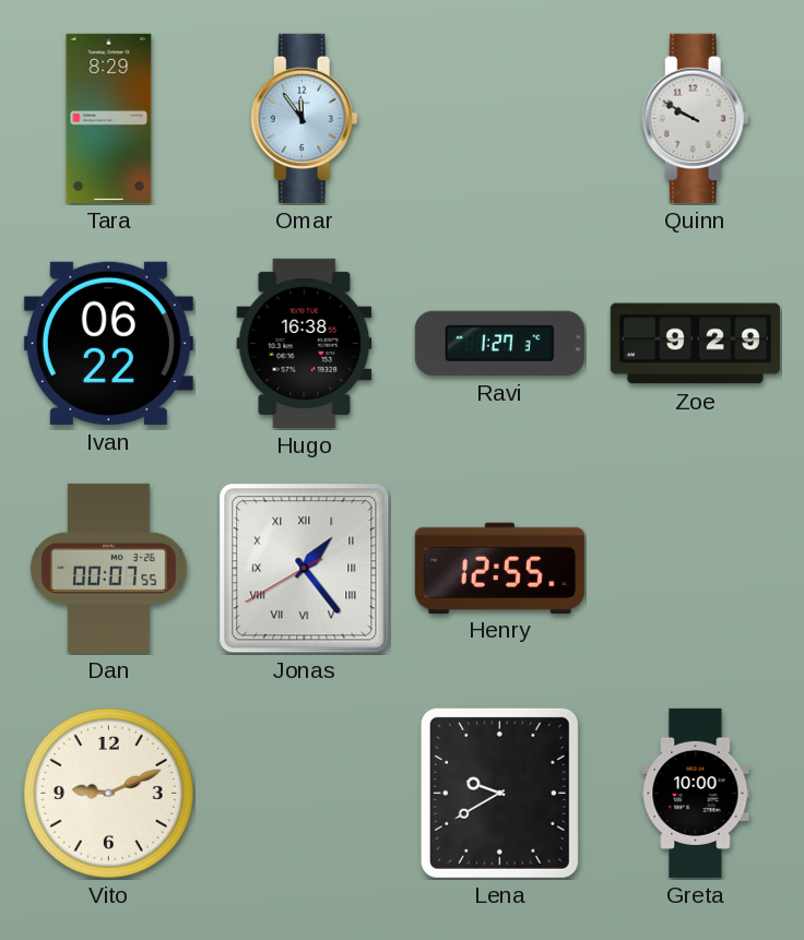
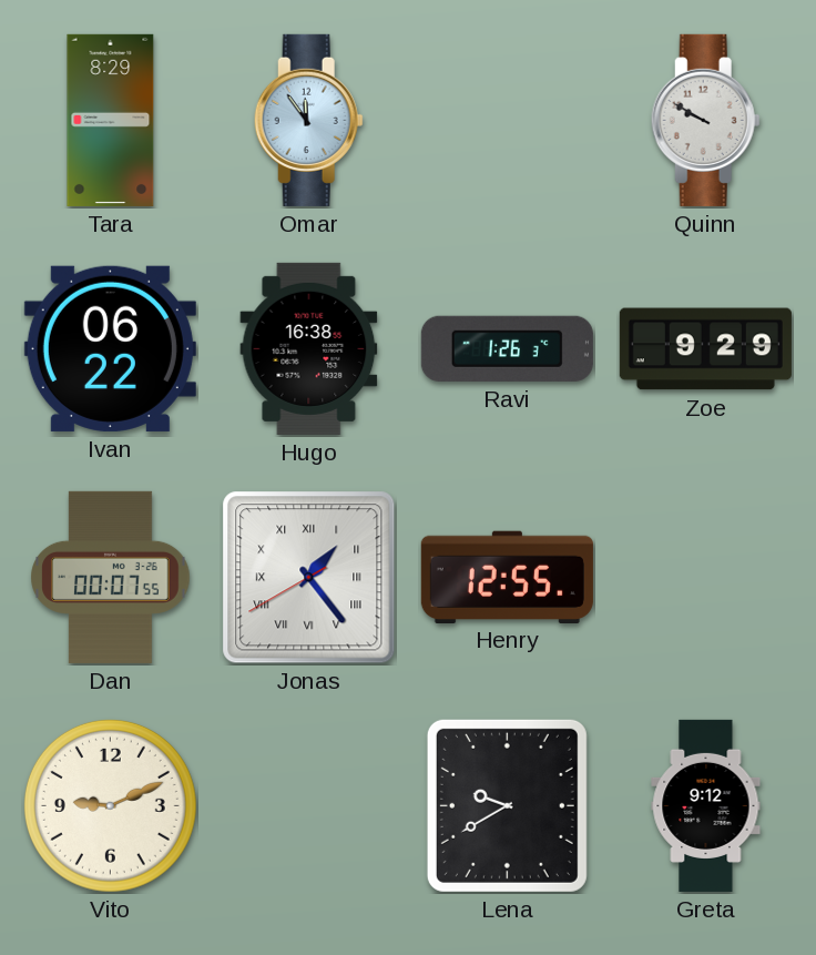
Ravi: 1:27 -> 1:26
Greta: 10:00 -> 9:12
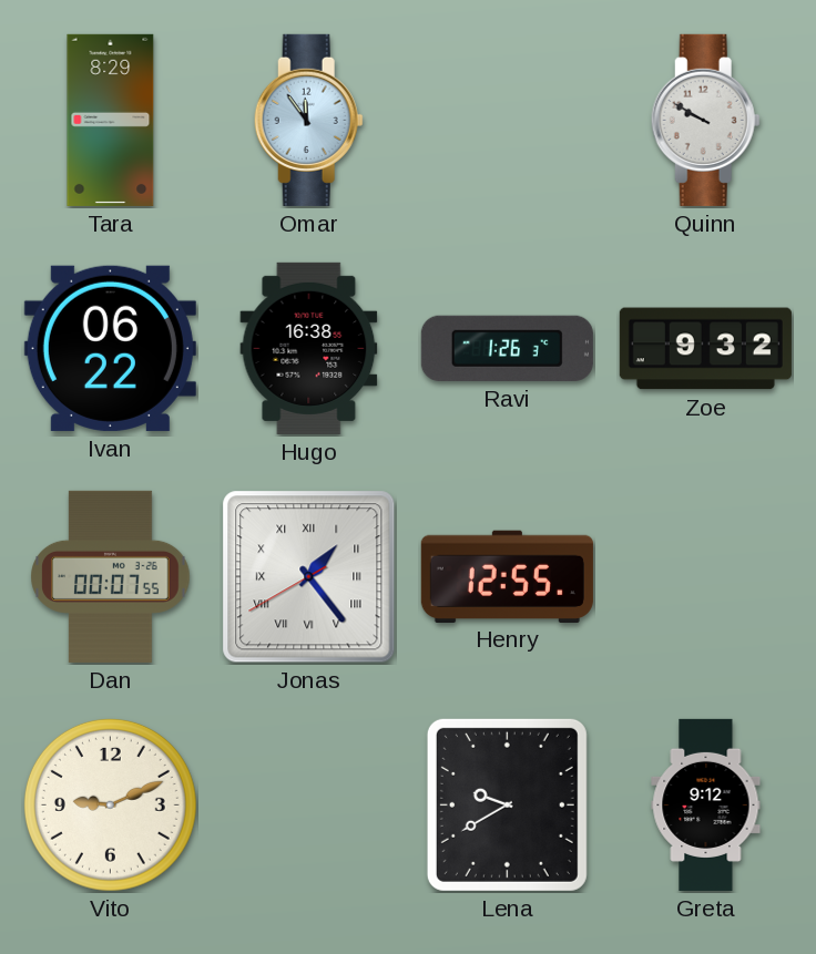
Zoe: 9:29 -> 9:32
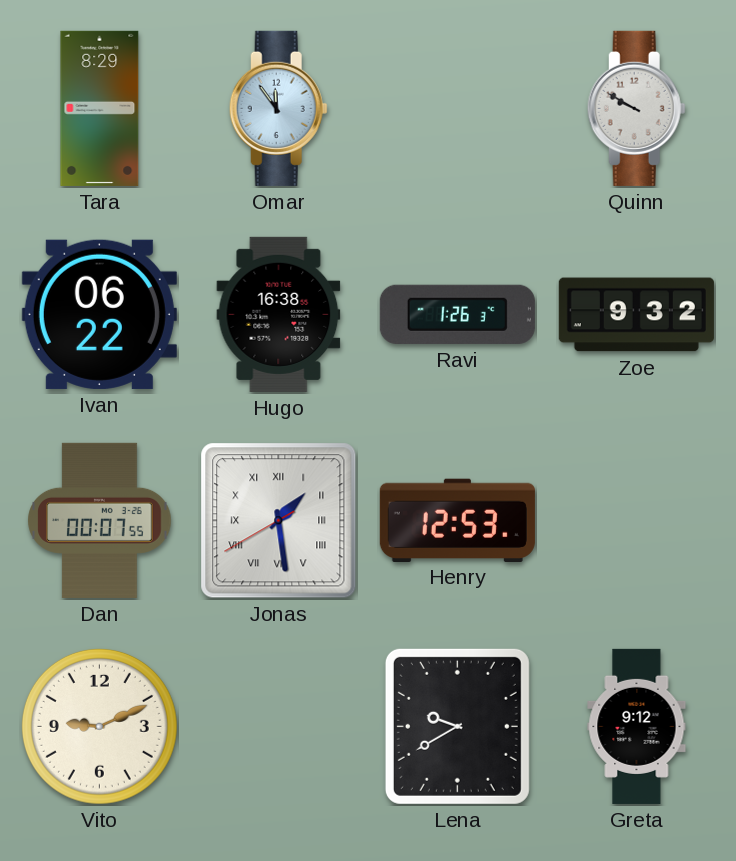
Jonas: 1:23 -> 1:28
Henry: 12:55 -> 12:53
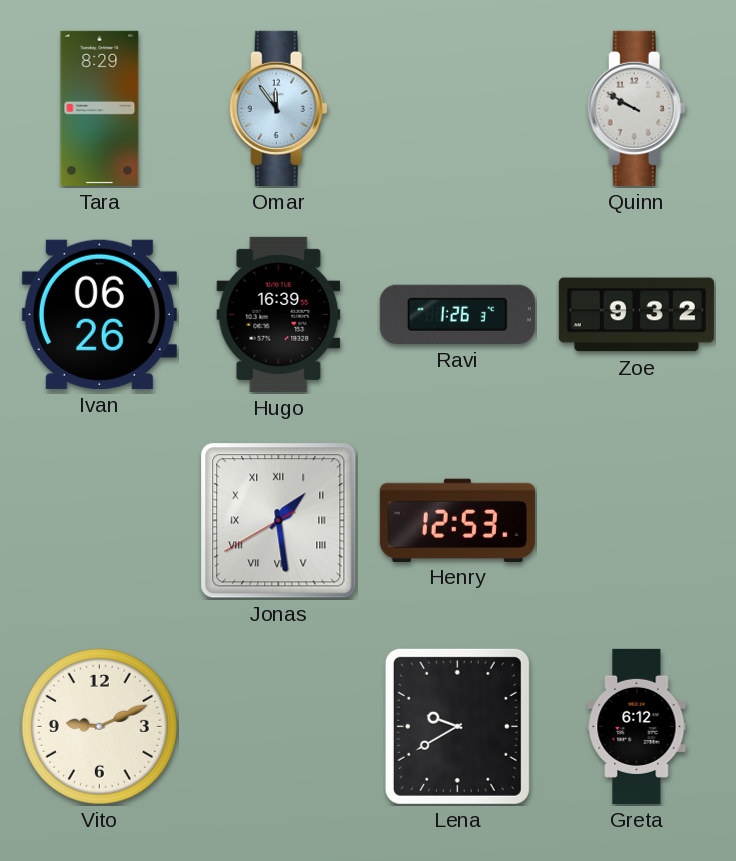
Ivan: 06:22 -> 06:26
Hugo: 16:38 -> 16:39
Dan: 00:07 -> none
Greta: 9:12 -> 6:12
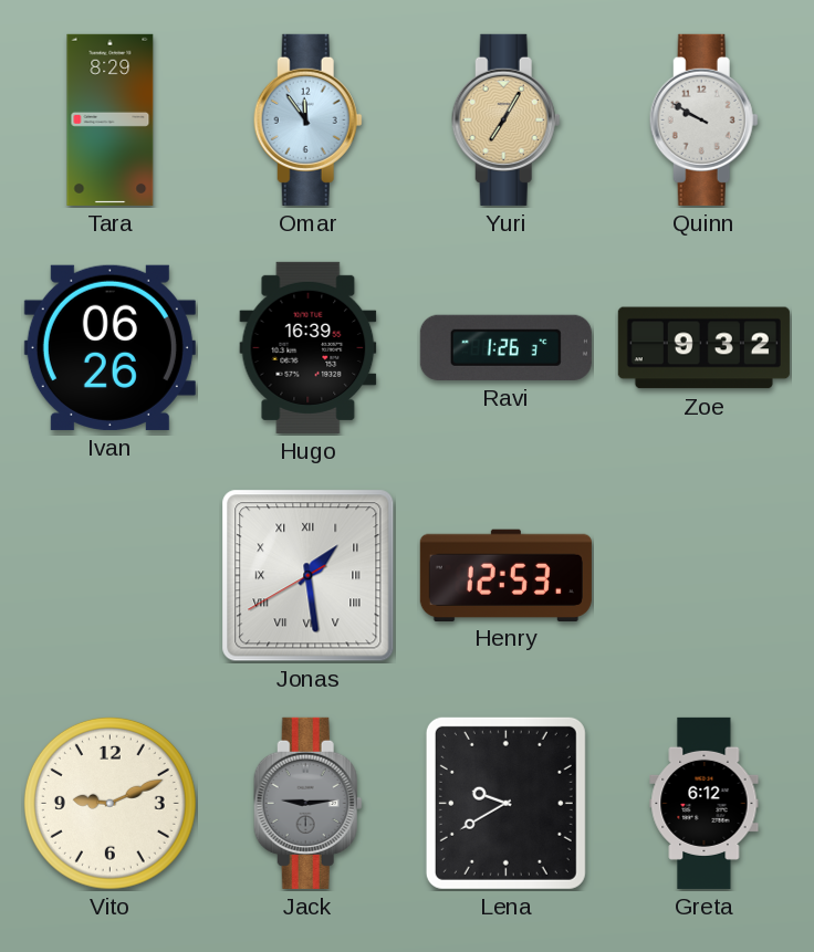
Yuri: none -> 7:05
Jack: none -> 9:14
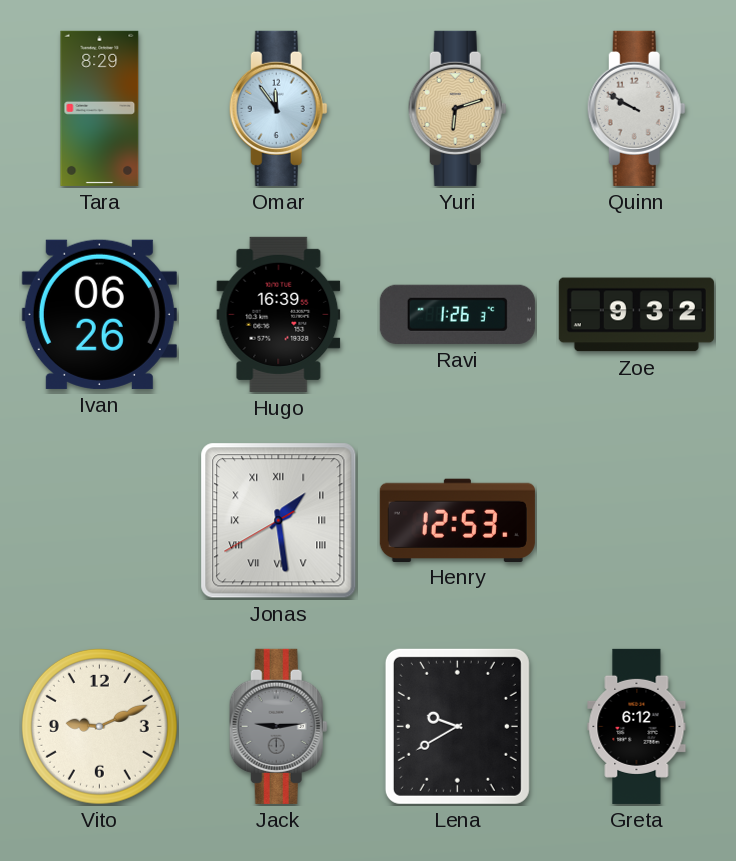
Yuri: 7:05 -> 6:12
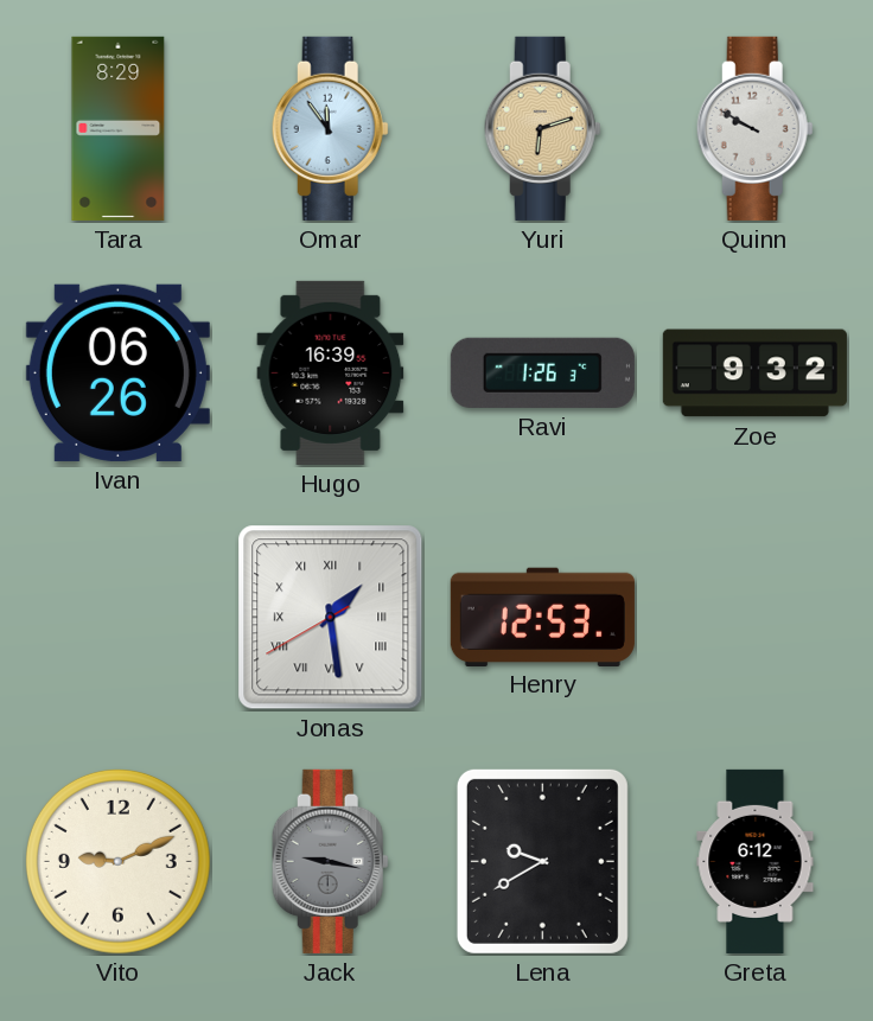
Jack: 9:14 -> 9:17
